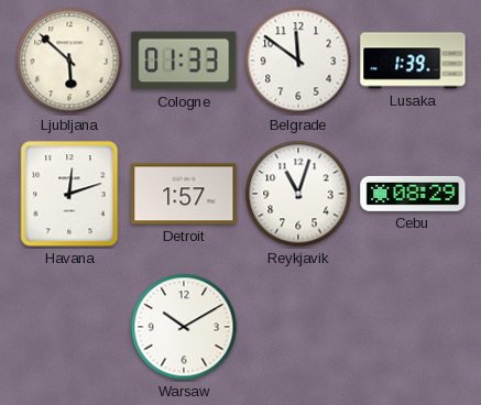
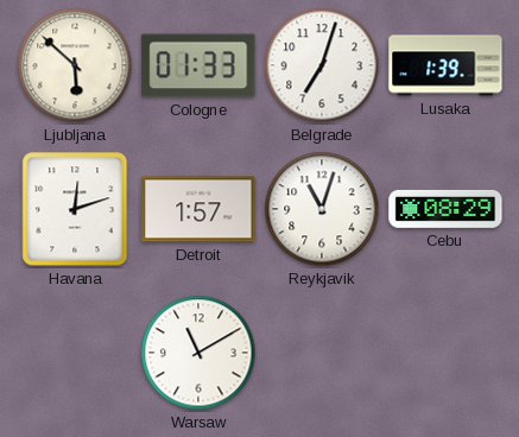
Belgrade: 11:51 -> 7:03
Warsaw: 10:10 -> 11:10
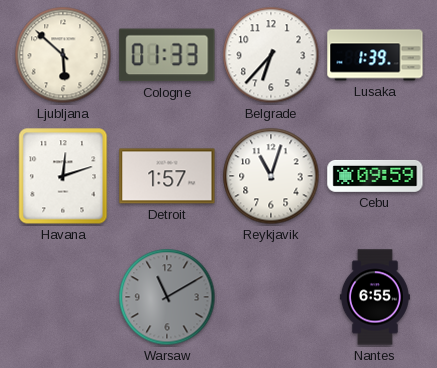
Belgrade: 7:03 -> 6:37
Cebu: 08:29 -> 09:59
Warsaw dial: white -> grey
Nantes: none -> 6:55
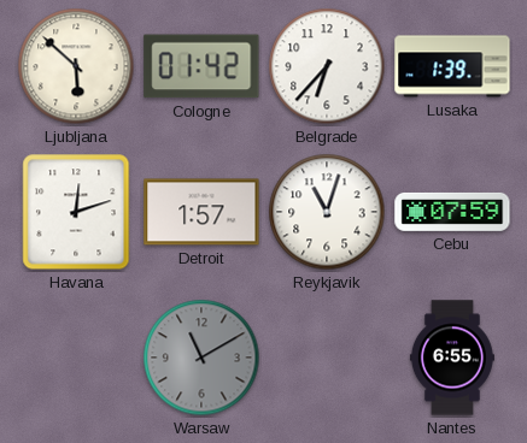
Cologne: 01:33 -> 01:42
Cebu: 09:59 -> 07:59
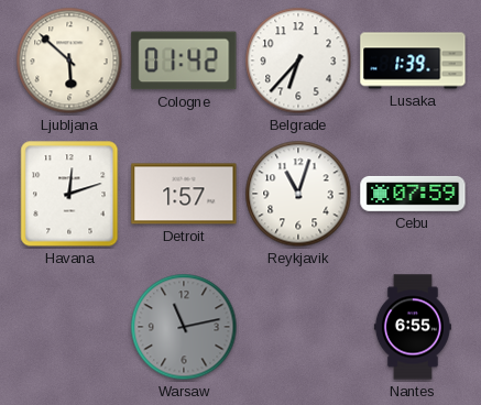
Warsaw: 11:10 -> 11:13
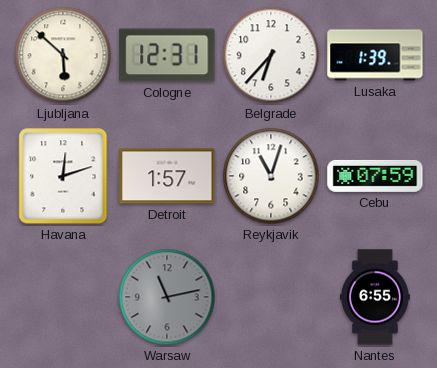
Cologne: 01:42 -> 12:31
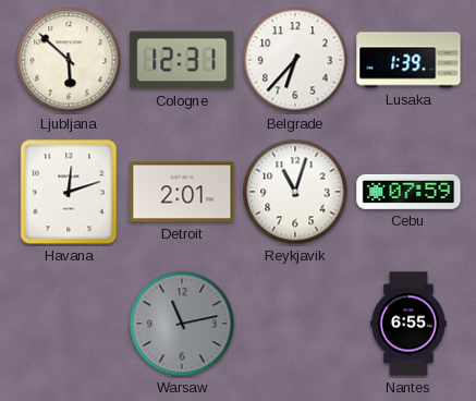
Detroit: 1:57 -> 2:01
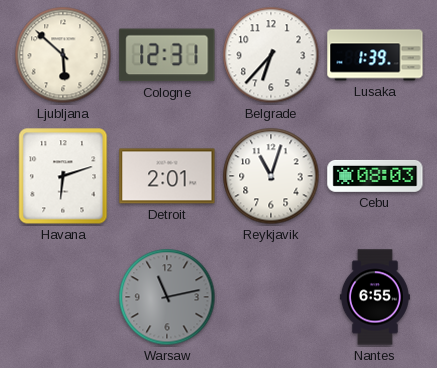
Havana: 12:12 -> 6:12
Cebu: 07:59 -> 08:03
